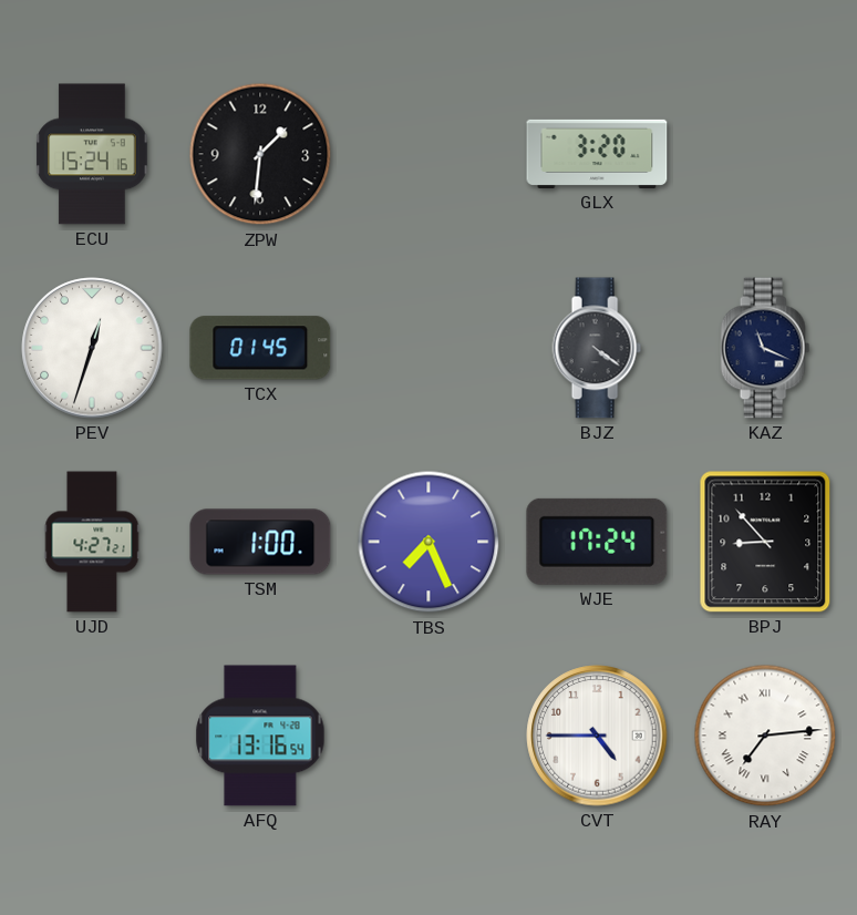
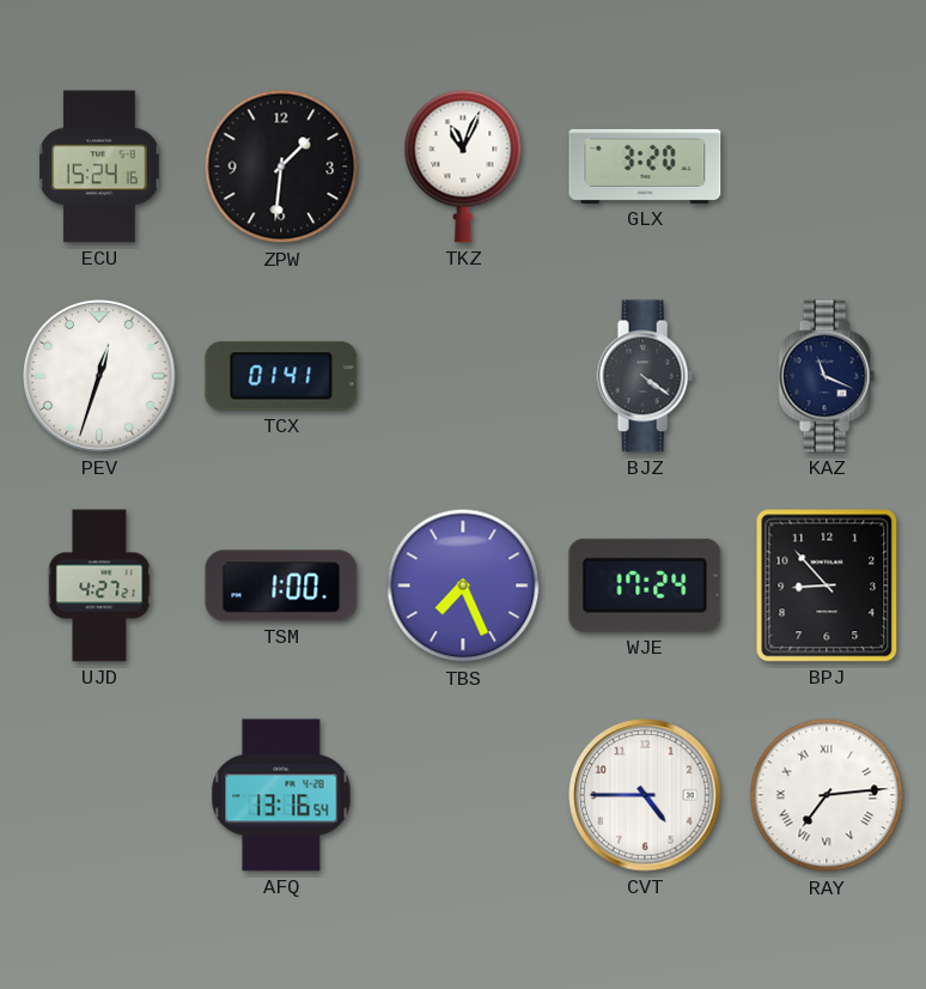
TKZ: none -> 11:04
TCX: 01:45 -> 01:41
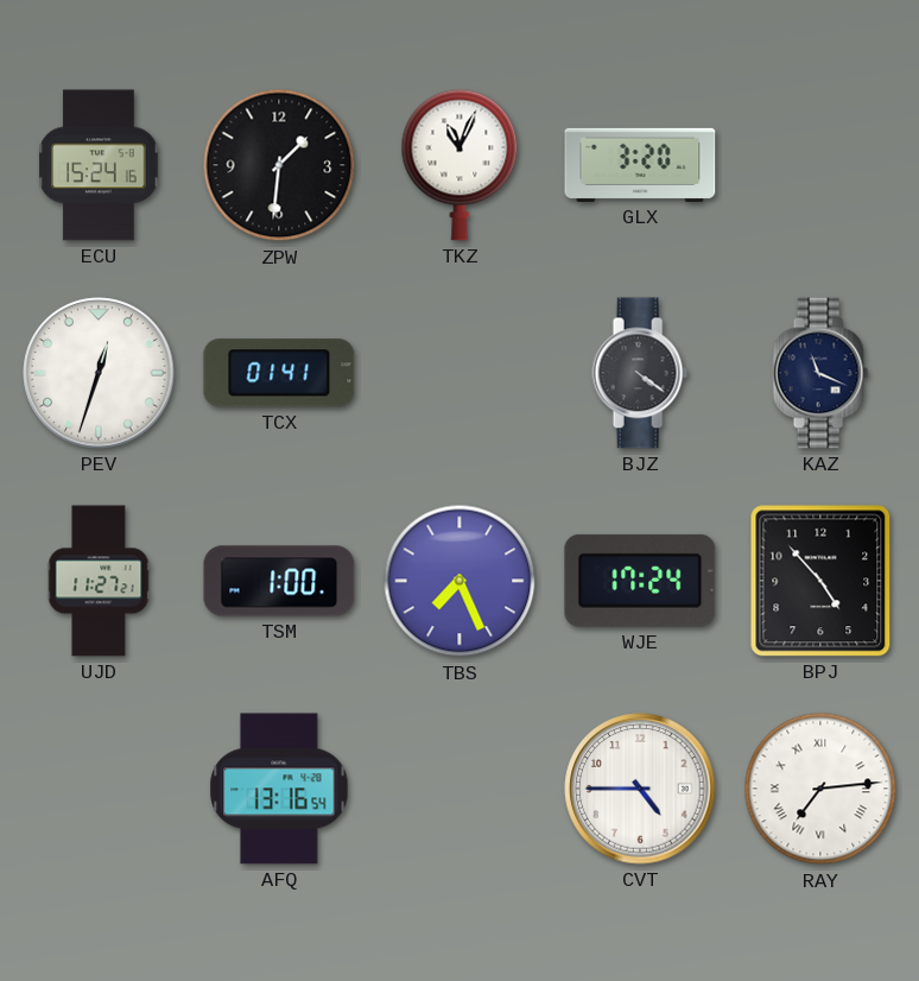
UJD: 4:27 -> 11:27
BPJ: 8:53 -> 4:53
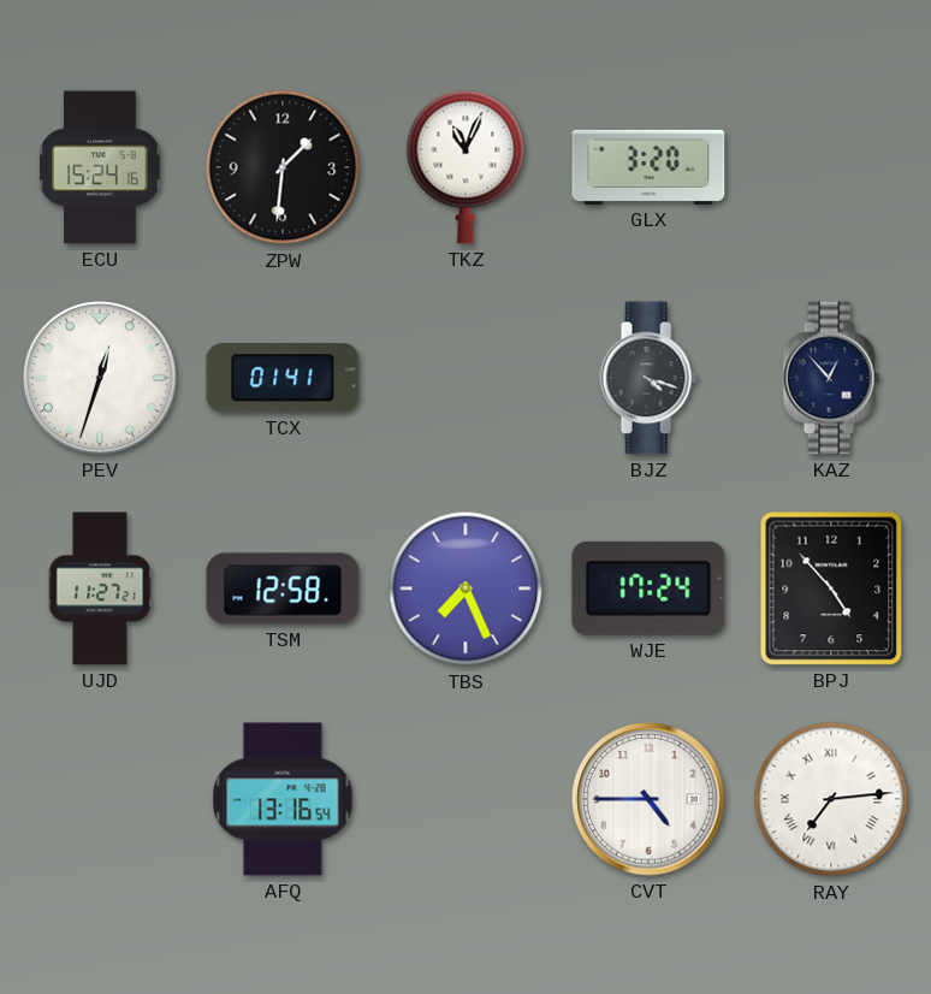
BJZ: 4:21 -> 4:18
KAZ: 11:19 -> 12:53
TSM: 1:00 -> 12:58
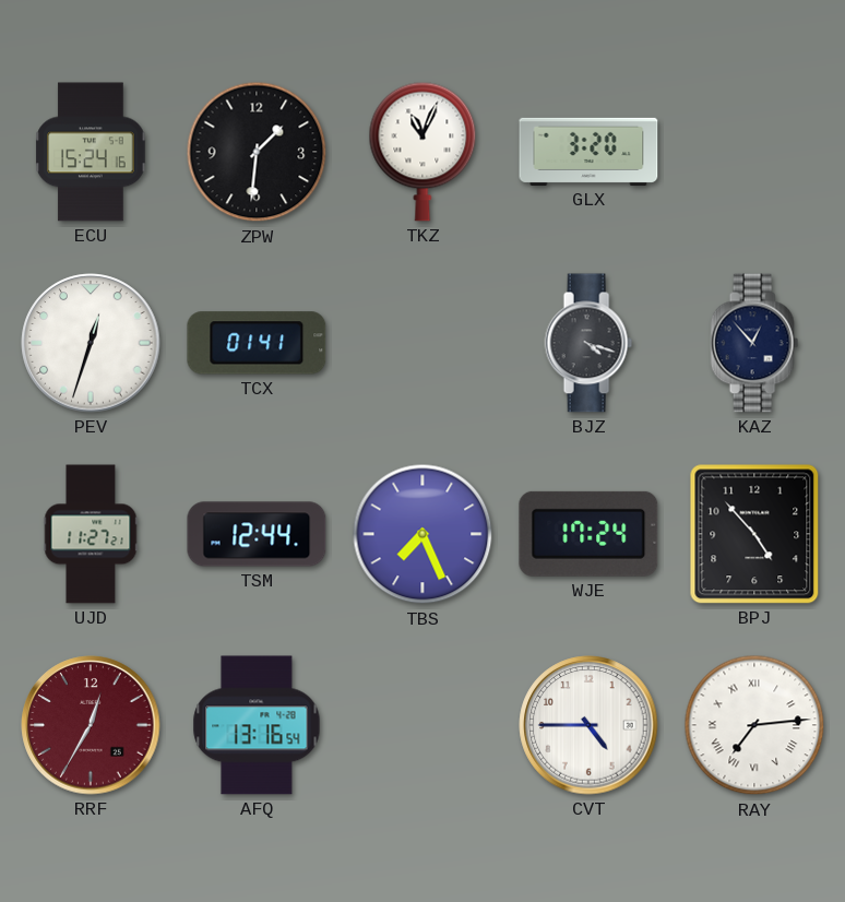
TSM: 12:58 -> 12:44
RRF: none -> 12:35
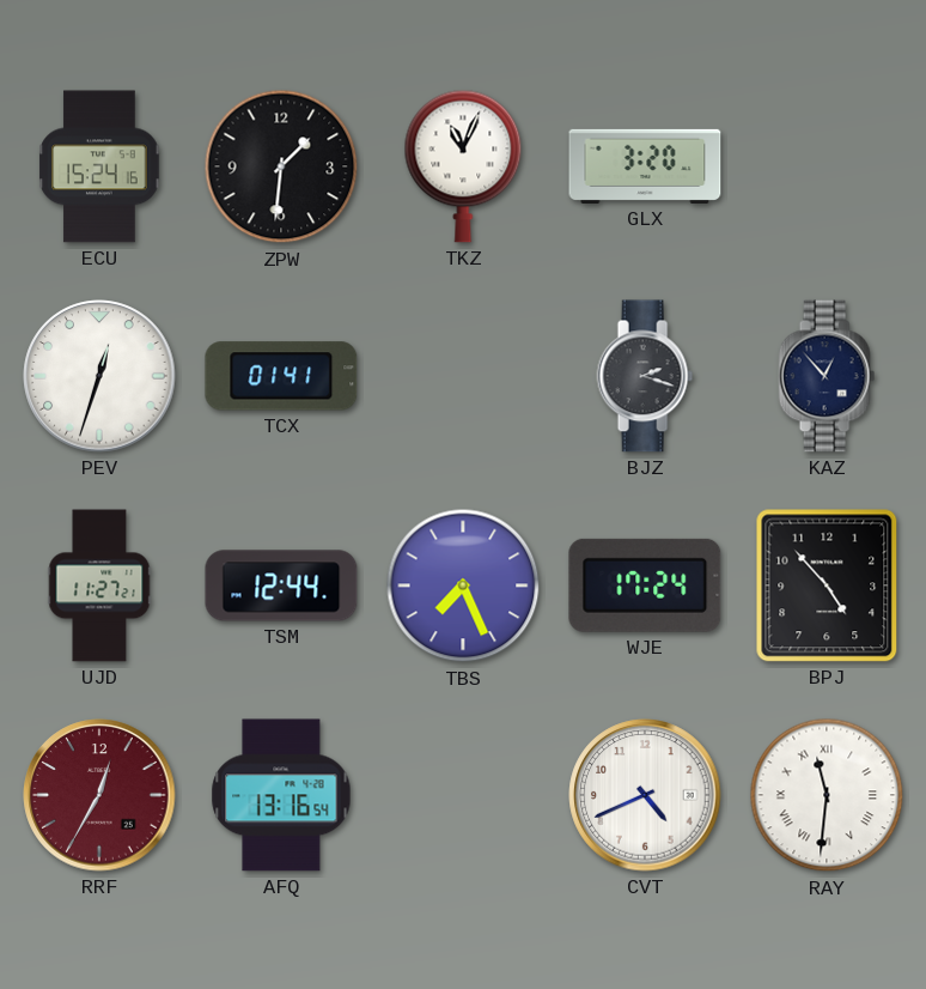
BJZ: 4:18 -> 2:18
CVT: 4:45 -> 4:41
RAY: 7:14 -> 11:31
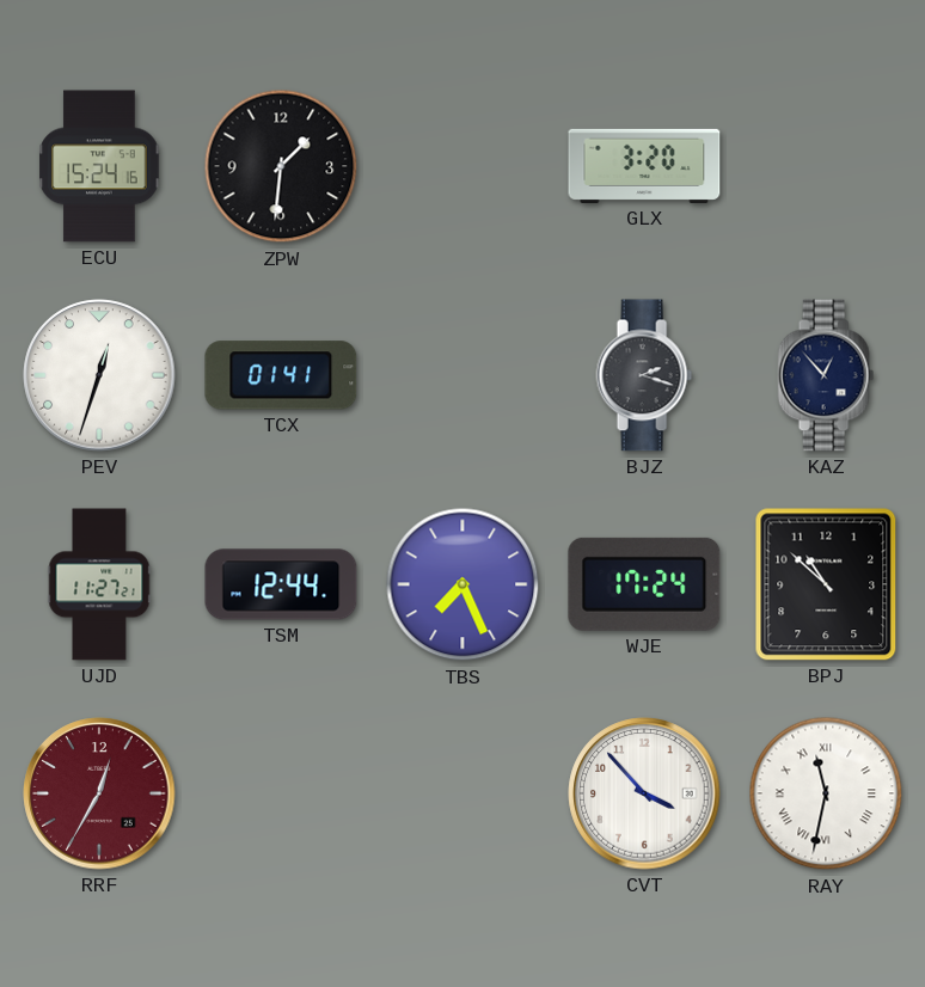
TKZ: 11:04 -> none
BPJ: 4:53 -> 10:52
AFQ: 13:16 -> none
CVT: 4:41 -> 3:53
RAY: 11:31 -> 11:32
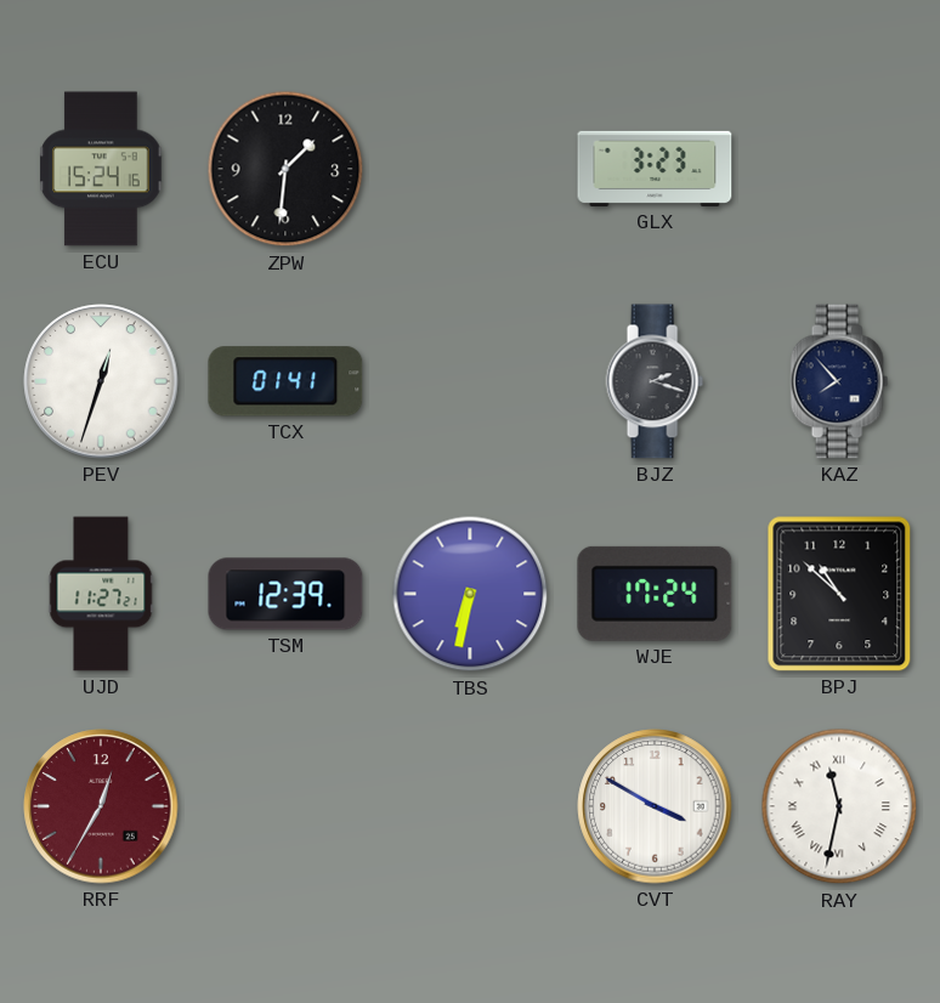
GLX: 3:20 -> 3:23
KAZ: 12:53 -> 7:53
TSM: 12:44 -> 12:39
TBS: 7:26 -> 6:32
CVT: 3:53 -> 3:50
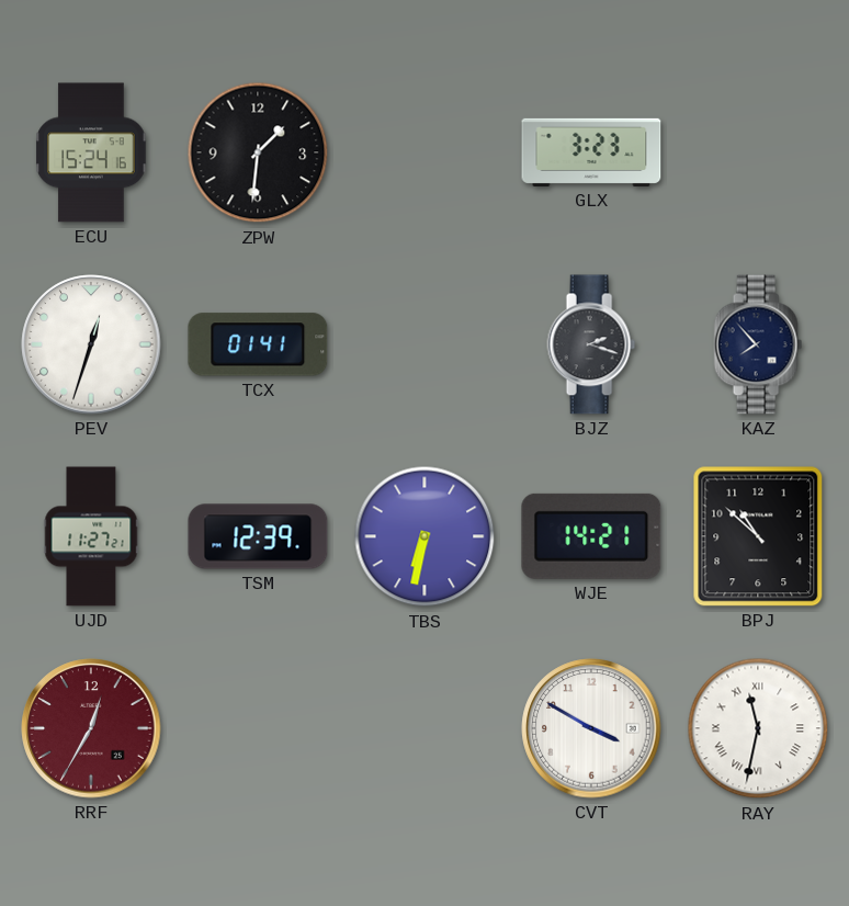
WJE: 17:24 -> 14:21
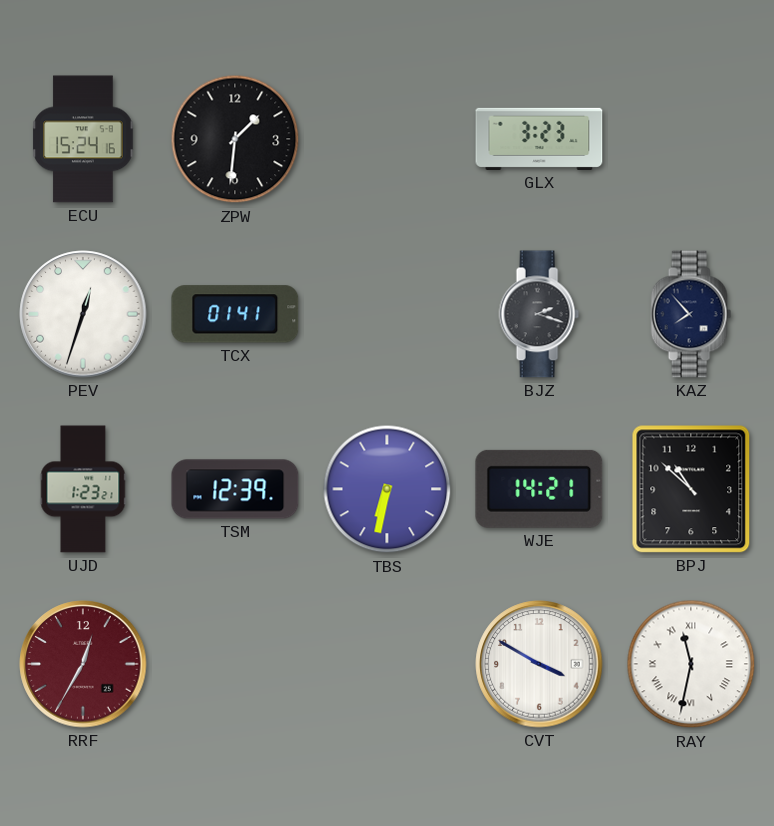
UJD: 11:27 -> 1:23
